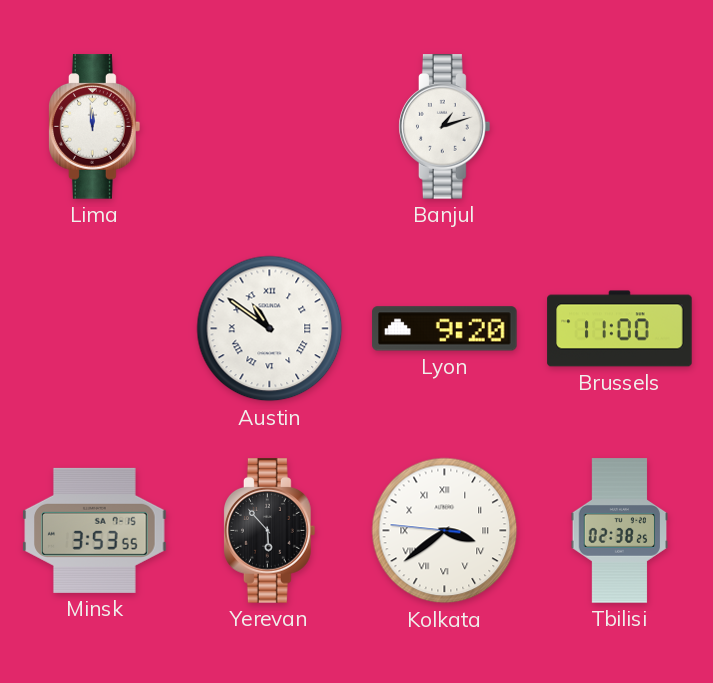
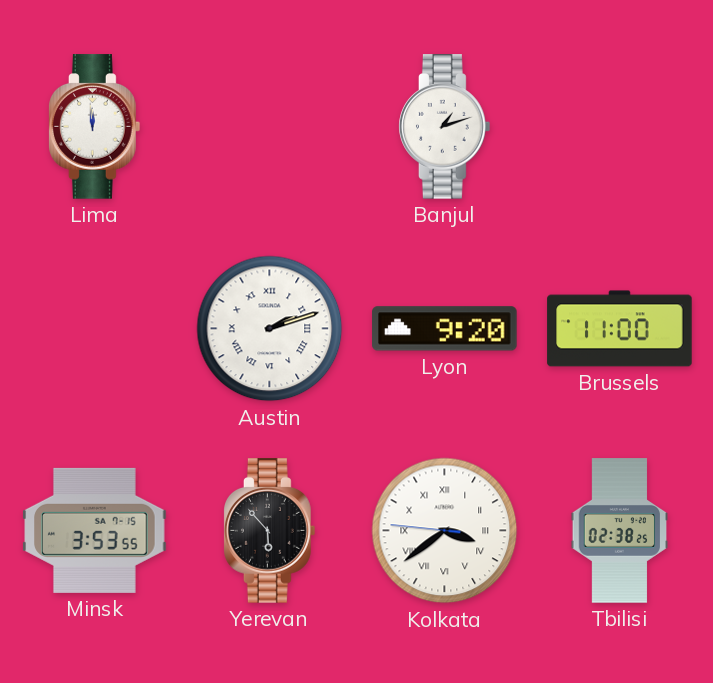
Austin: 10:51 -> 2:12
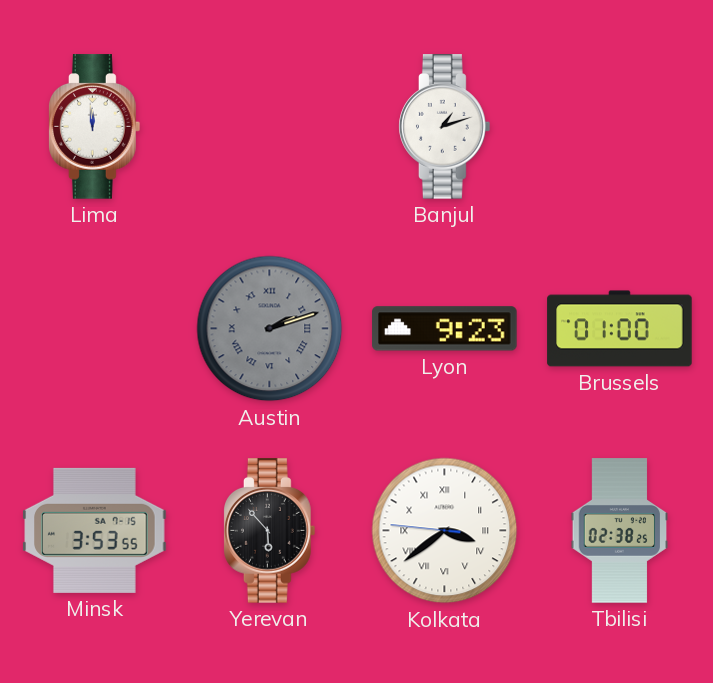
Austin dial: white -> grey
Lyon: 9:20 -> 9:23
Brussels: 11:00 -> 01:00
